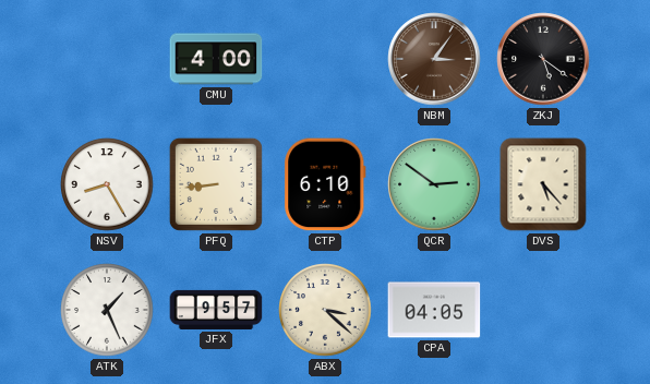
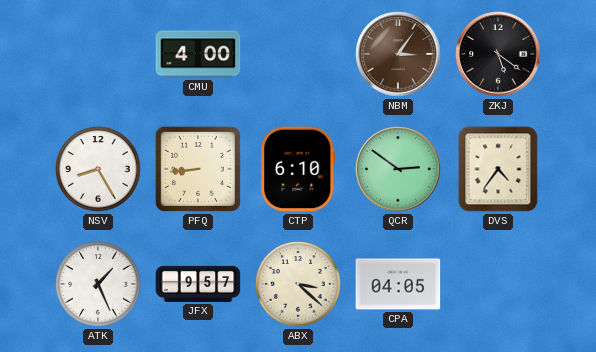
DVS: 5:23 -> 4:36
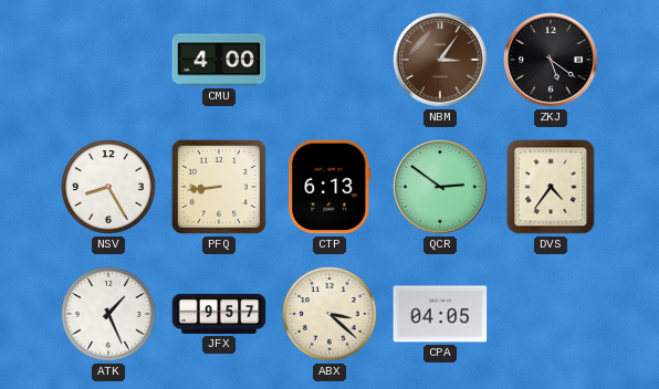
CTP: 6:10 -> 6:13
